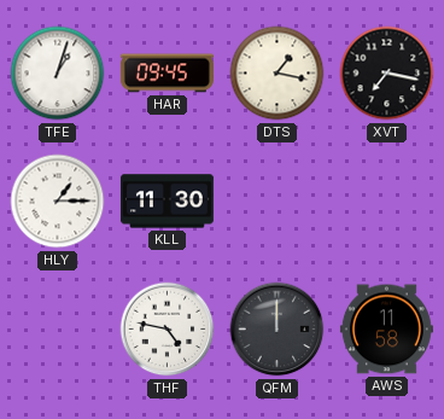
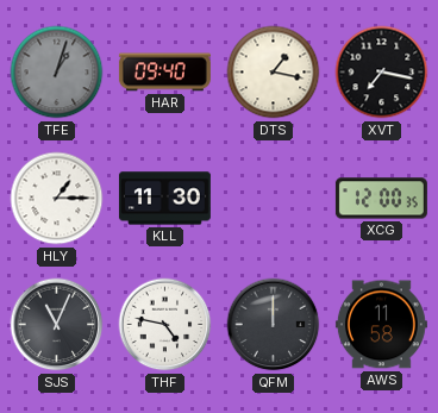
TFE dial: white -> grey
HAR: 09:45 -> 09:40
XCG: none -> 12:00
SJS: none -> 11:04
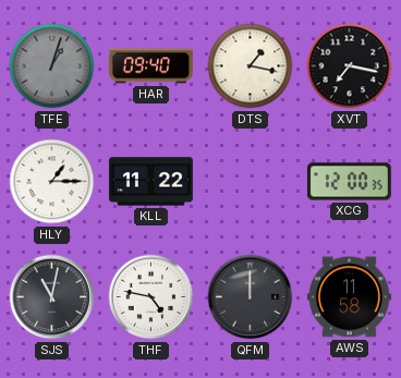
KLL: 11:30 -> 11:22
SJS: 11:04 -> 11:02
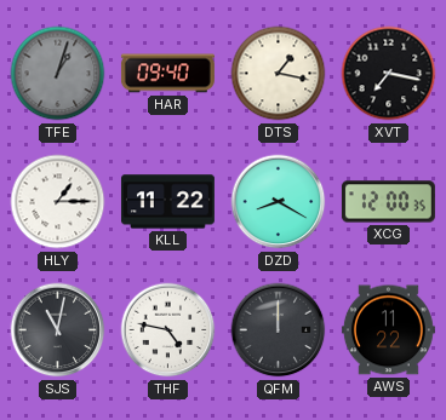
DZD: none -> 8:20
AWS: 11:58 -> 11:22
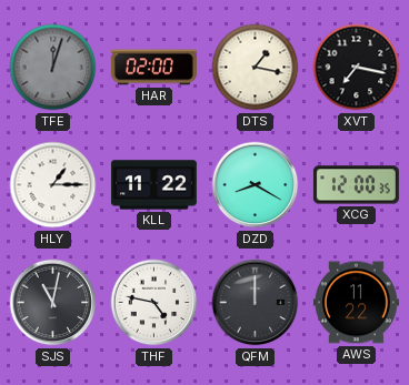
TFE: 1:03 -> 12:03
HAR: 09:40 -> 02:00
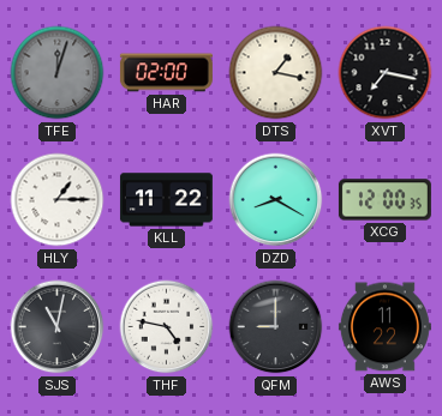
QFM: 12:00 -> 9:00
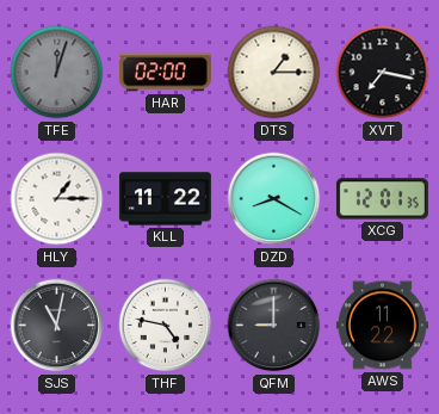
DTS: 1:17 -> 1:15
XCG: 12:00 -> 12:01
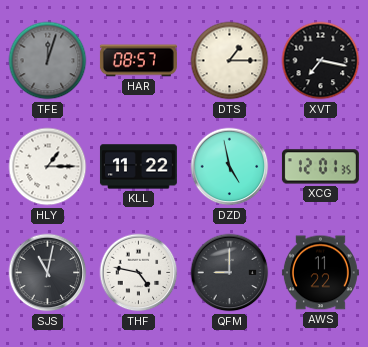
HAR: 02:00 -> 08:57
DZD: 8:20 -> 4:58
